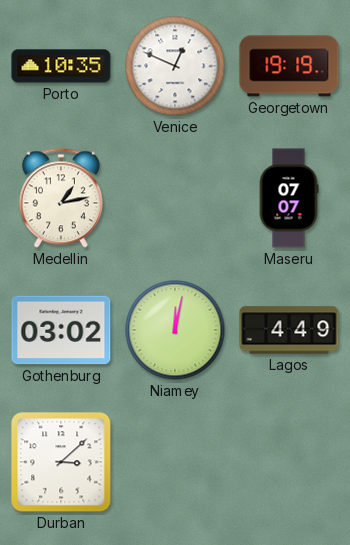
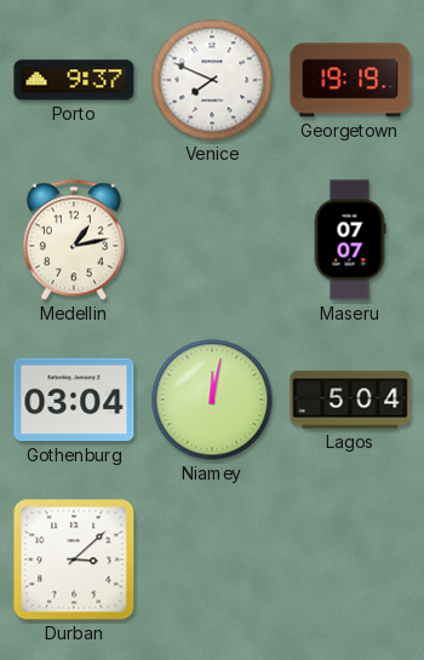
Porto: 10:35 -> 9:37
Venice: 12:49 -> 7:49
Gothenburg: 03:02 -> 03:04
Lagos: 4:49 -> 5:04
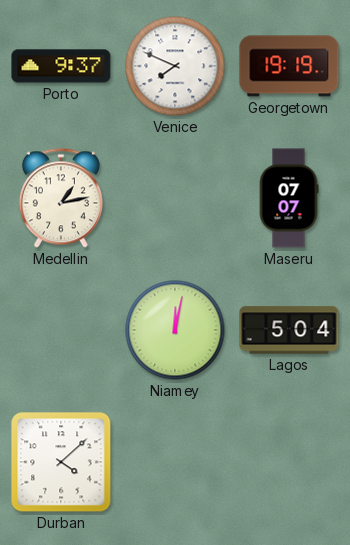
Gothenburg: 03:04 -> none
Durban: 3:08 -> 4:08
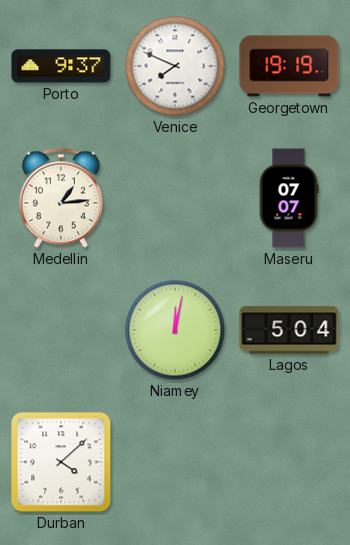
Medellin: 1:13 -> 1:14
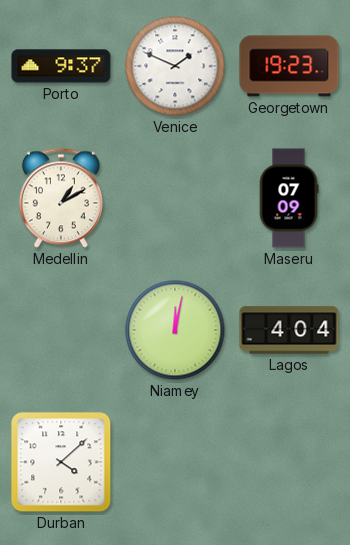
Venice: 7:49 -> 1:49
Georgetown: 19:19 -> 19:23
Medellin: 1:14 -> 1:10
Maseru: 07:07 -> 07:09
Lagos: 5:04 -> 4:04
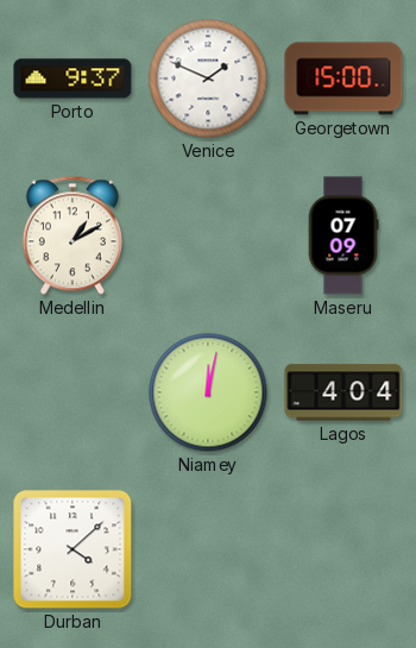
Georgetown: 19:23 -> 15:00
